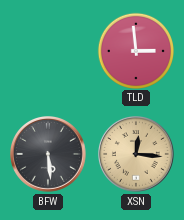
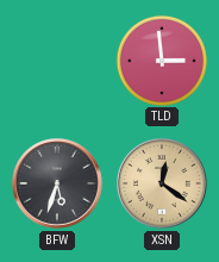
BFW: 5:29 -> 5:33
XSN: 12:16 -> 12:21
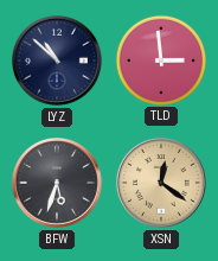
LYZ: none -> 10:52
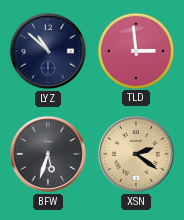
XSN: 12:21 -> 2:21
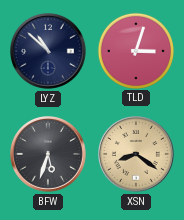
TLD: 2:59 -> 3:03
XSN: 2:21 -> 8:21
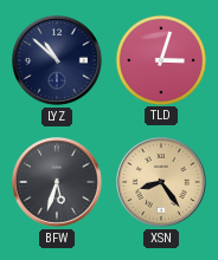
XSN: 8:21 -> 8:24
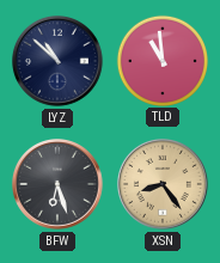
TLD: 3:03 -> 10:59
BFW: 5:33 -> 6:27
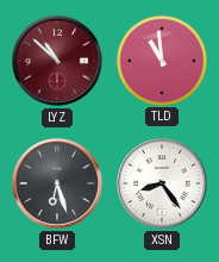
LYZ dial: navy -> burgundy
XSN dial: champagne -> white
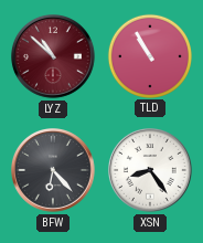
TLD: 10:59 -> 10:55
BFW: 6:27 -> 6:23
